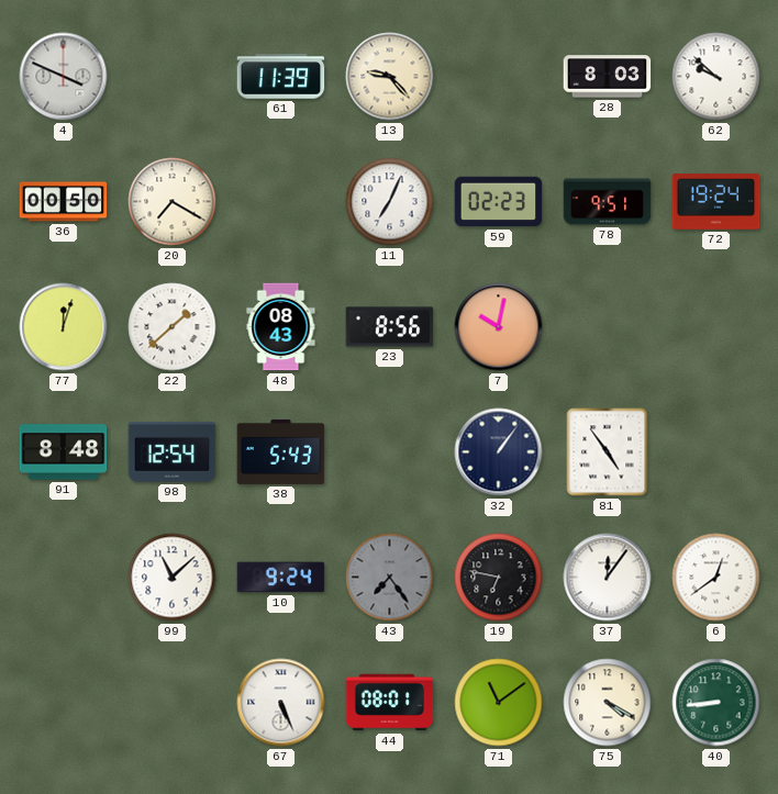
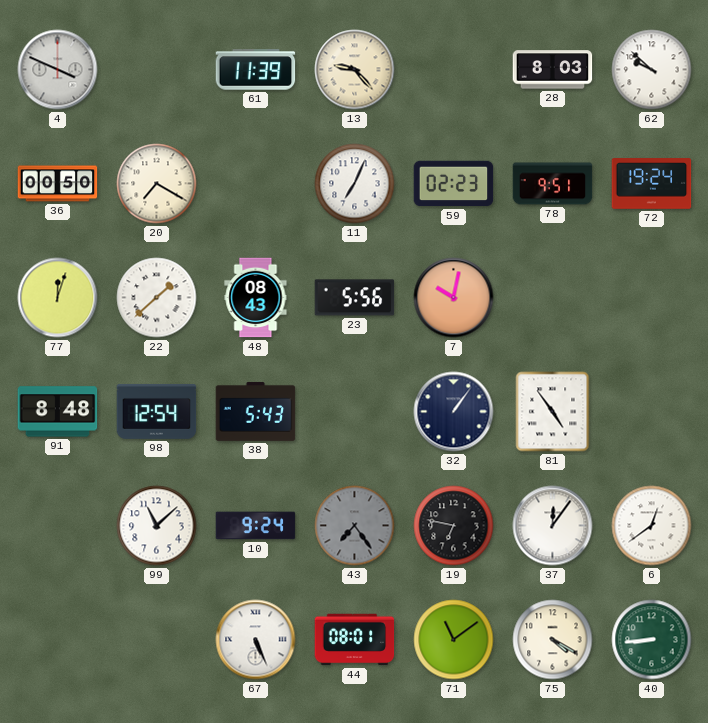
23: 8:56 -> 5:56
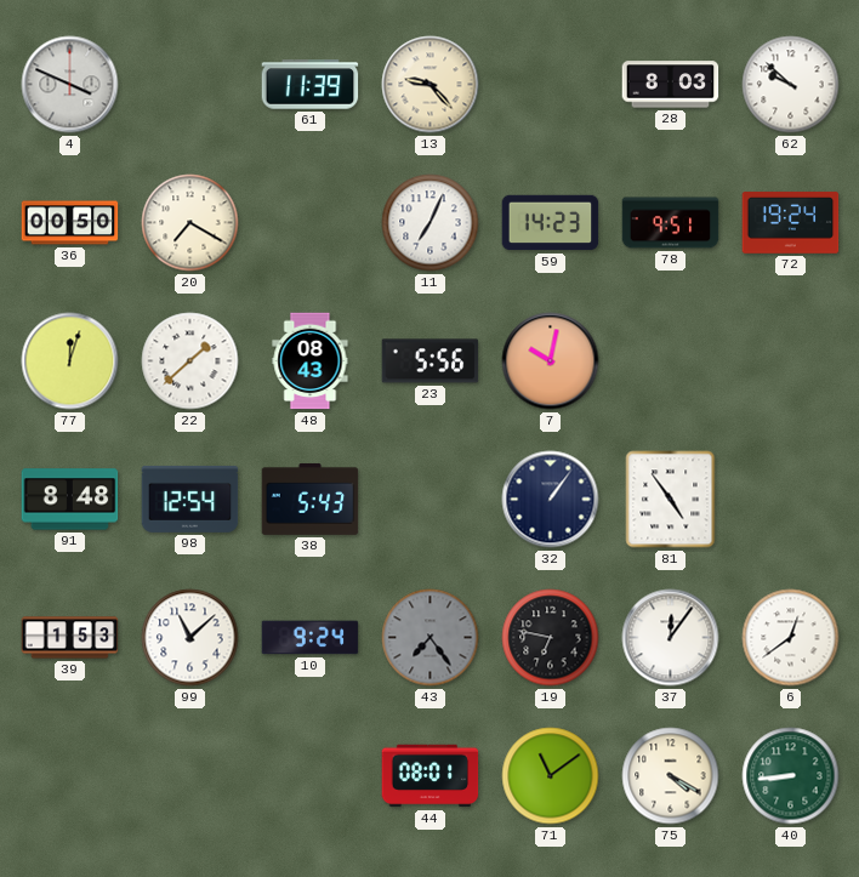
59: 02:23 -> 14:23
39: none -> 1:53
67: 5:26 -> none
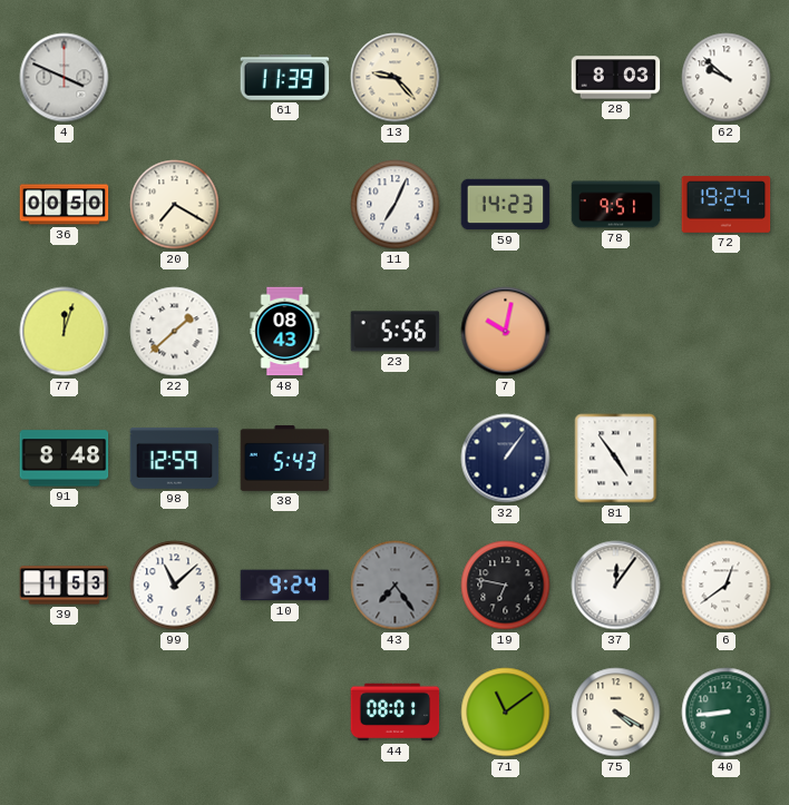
98: 12:54 -> 12:59
